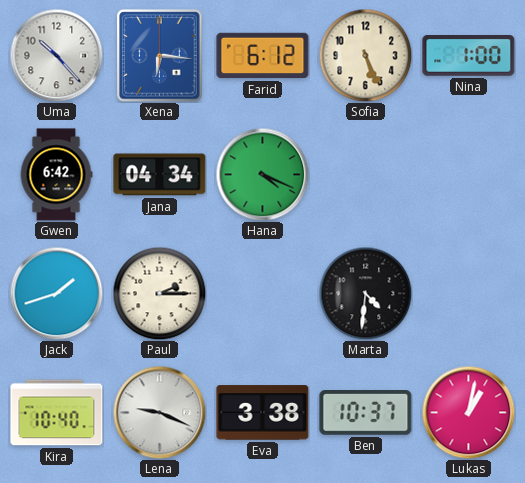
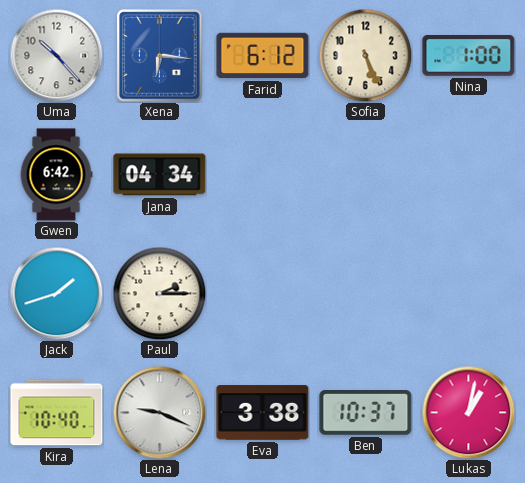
Hana: 4:19 -> none
Marta: 4:31 -> none
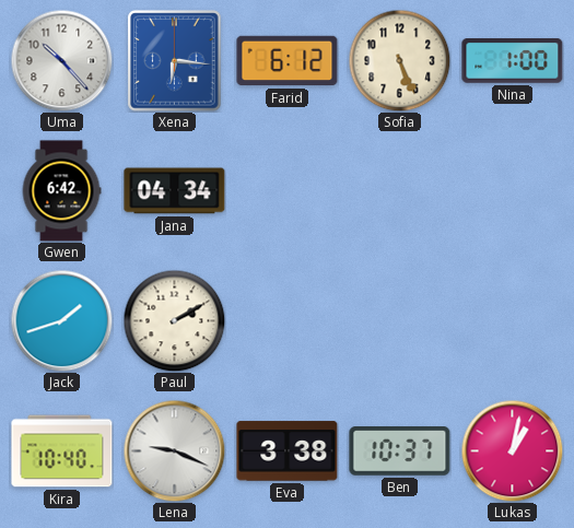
Paul: 2:15 -> 2:10
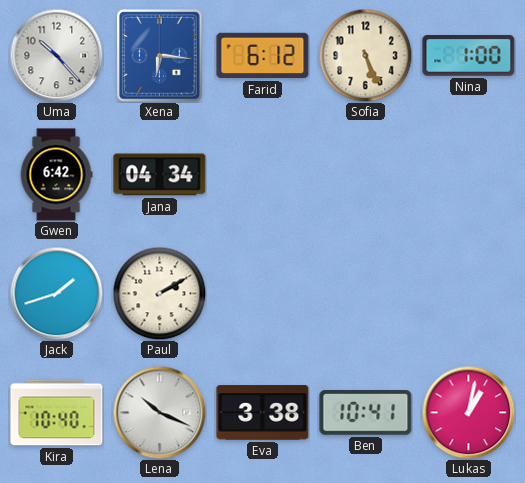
Lena: 9:19 -> 10:19
Ben: 10:37 -> 10:41
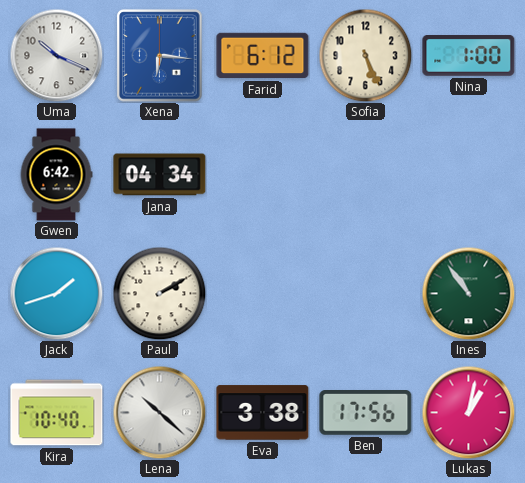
Uma: 10:23 -> 10:19
Ines: none -> 10:54
Lena: 10:19 -> 10:22
Ben: 10:41 -> 17:56
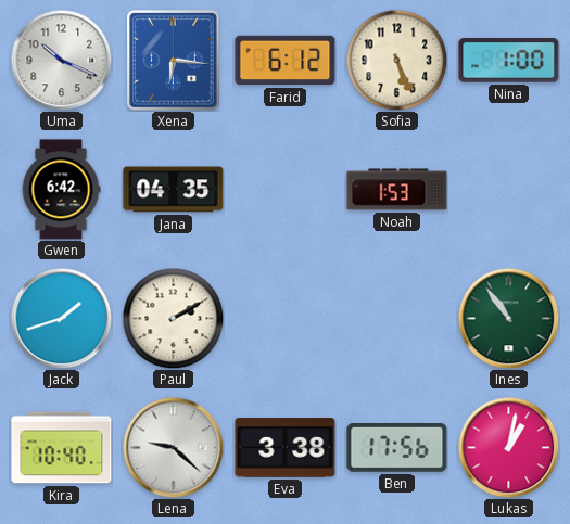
Jana: 04:34 -> 04:35
Noah: none -> 1:53
Lena: 10:22 -> 9:22
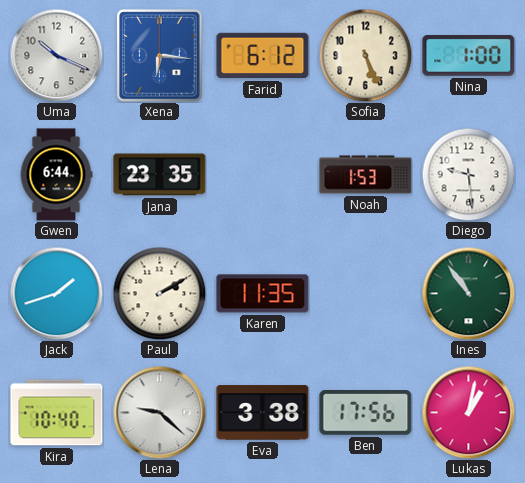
Gwen: 6:42 -> 6:44
Jana: 04:35 -> 23:35
Diego: none -> 9:29
Karen: none -> 11:35
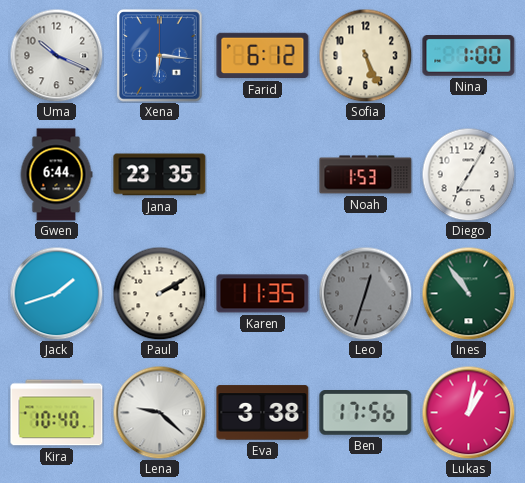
Diego: 9:29 -> 7:05
Leo: none -> 12:33
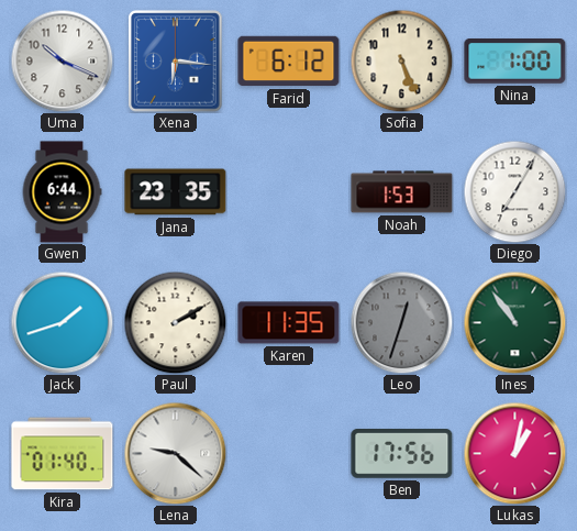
Kira: 10:40 -> 01:40
Eva: 3:38 -> none
